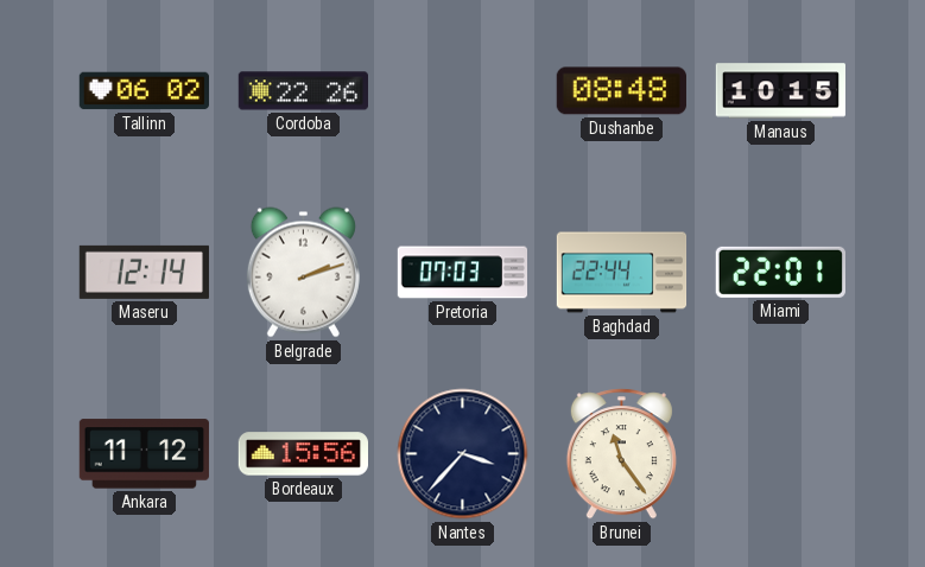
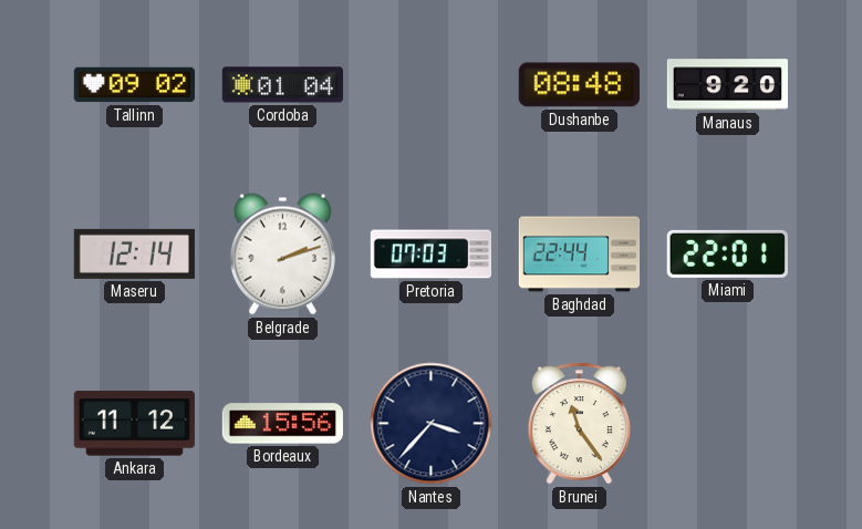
Tallinn: 06:02 -> 09:02
Cordoba: 22:26 -> 01:04
Manaus: 10:15 -> 9:20
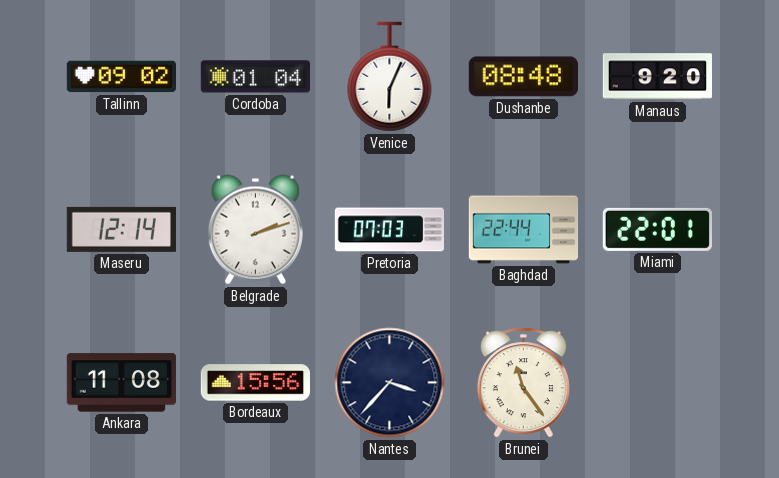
Venice: none -> 6:04
Ankara: 11:12 -> 11:08
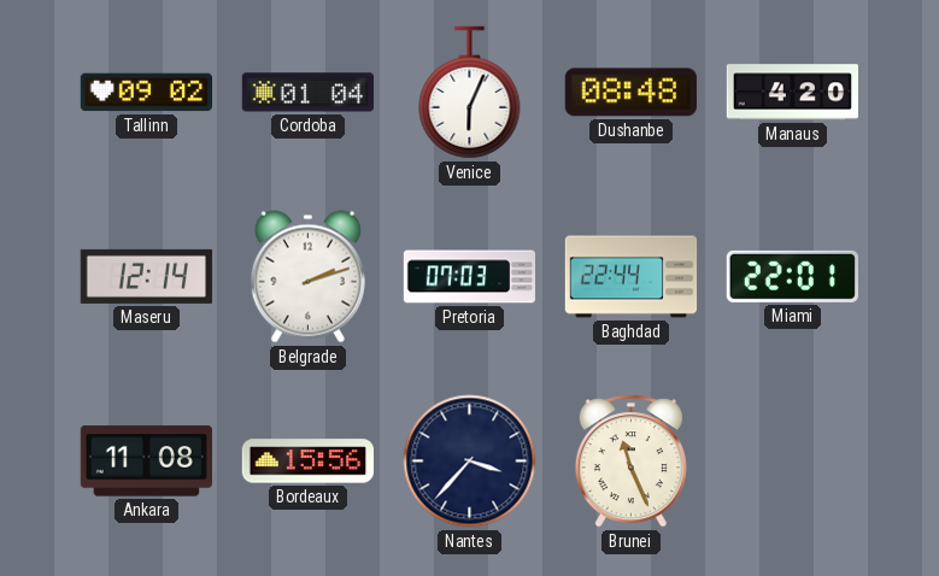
Manaus: 9:20 -> 4:20
Brunei: 11:24 -> 11:26
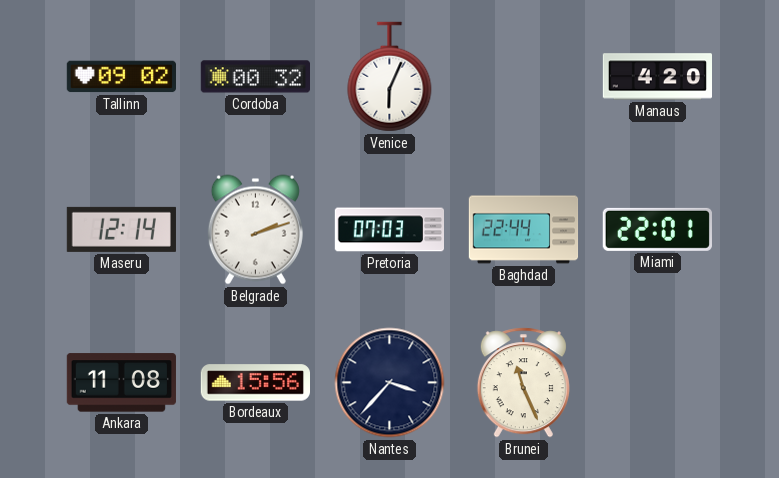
Cordoba: 01:04 -> 00:32
Dushanbe: 08:48 -> none
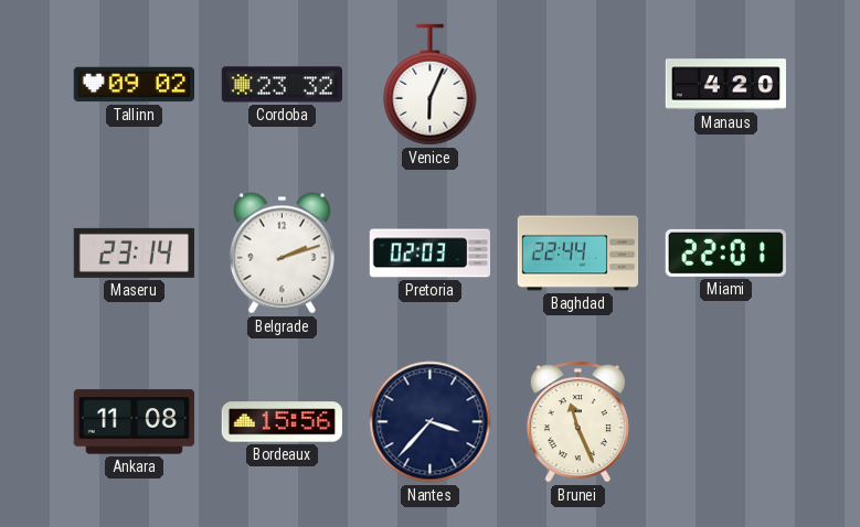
Cordoba: 00:32 -> 23:32
Maseru: 12:14 -> 23:14
Pretoria: 07:03 -> 02:03
